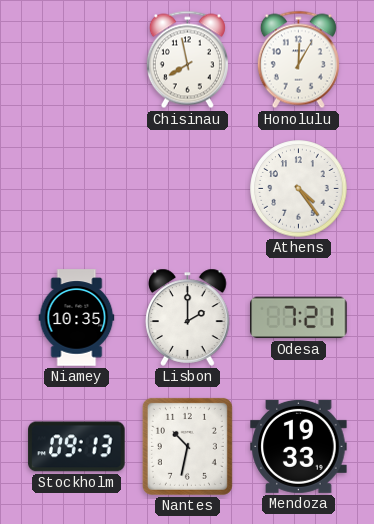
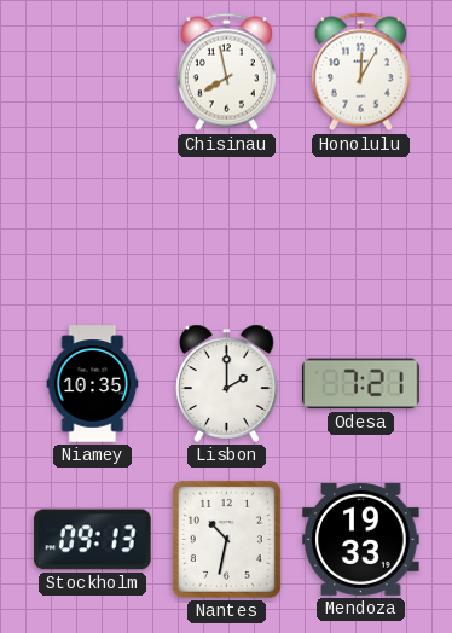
Athens: 4:24 -> none
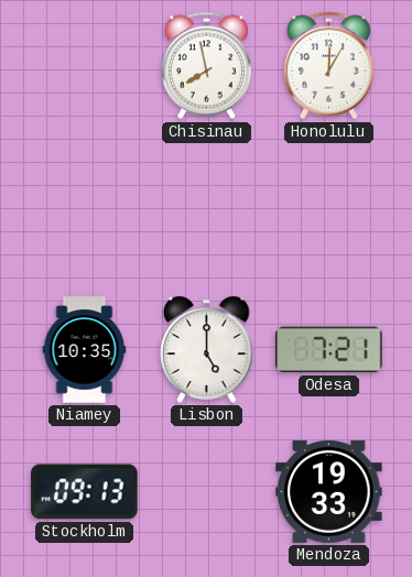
Lisbon: 2:00 -> 5:00
Nantes: 10:32 -> none
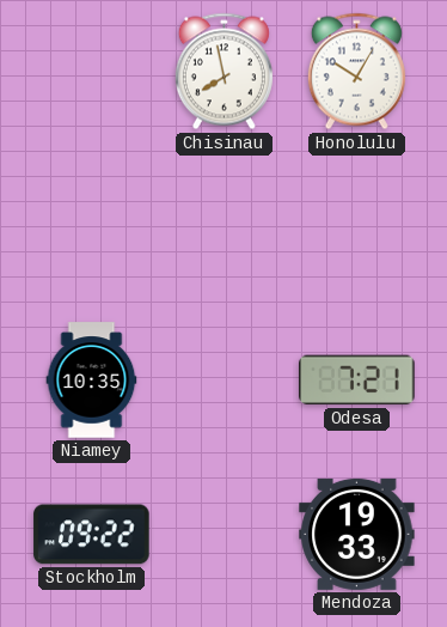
Honolulu: 12:05 -> 10:05
Lisbon: 5:00 -> none
Stockholm: 09:13 -> 09:22
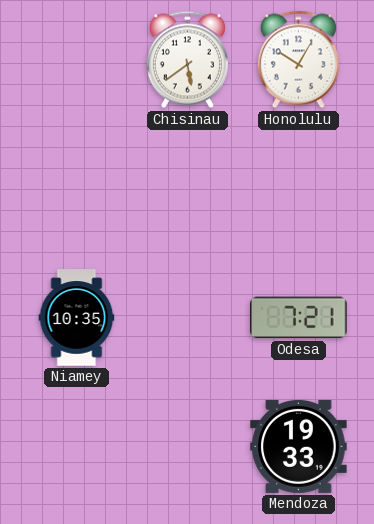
Chisinau: 7:58 -> 5:39
Stockholm: 09:22 -> none
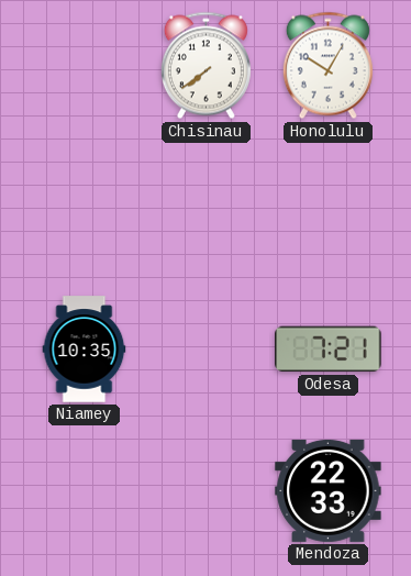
Chisinau: 5:39 -> 7:39
Mendoza: 19:33 -> 22:33
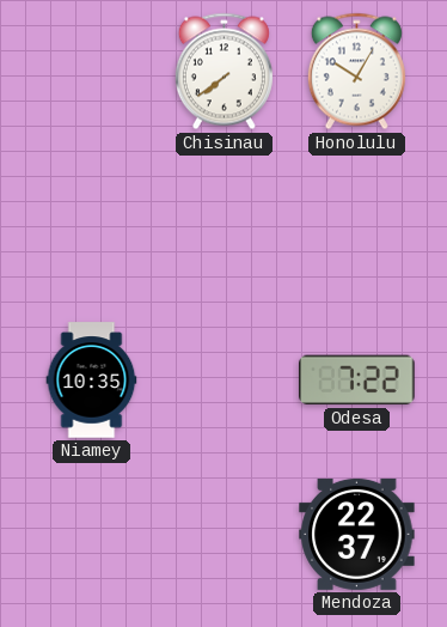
Odesa: 7:21 -> 7:22
Mendoza: 22:33 -> 22:37
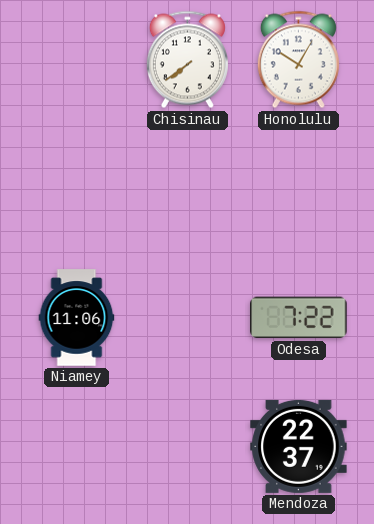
Niamey: 10:35 -> 11:06
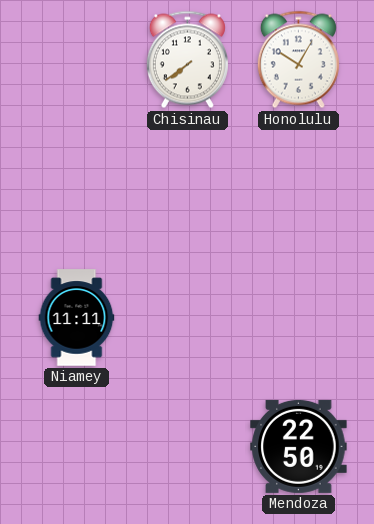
Niamey: 11:06 -> 11:11
Odesa: 7:22 -> none
Mendoza: 22:37 -> 22:50
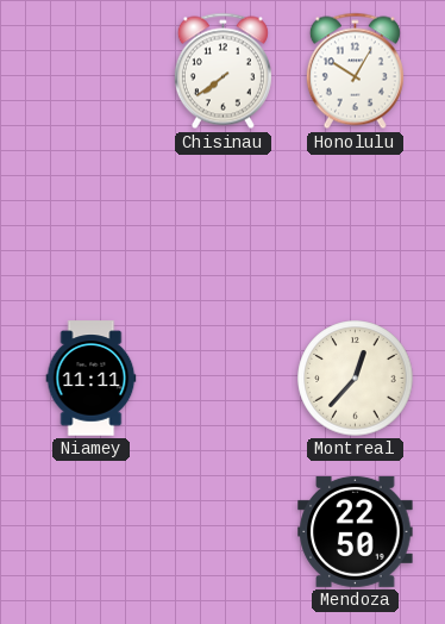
Montreal: none -> 12:37
